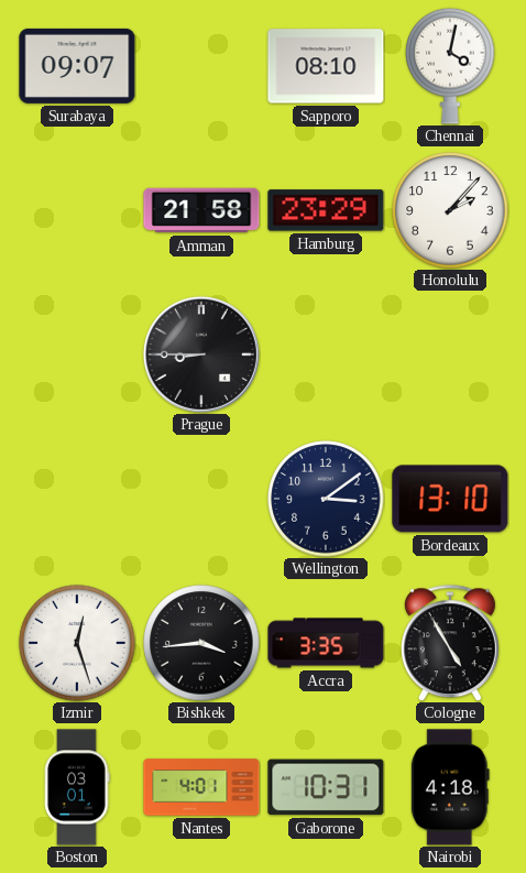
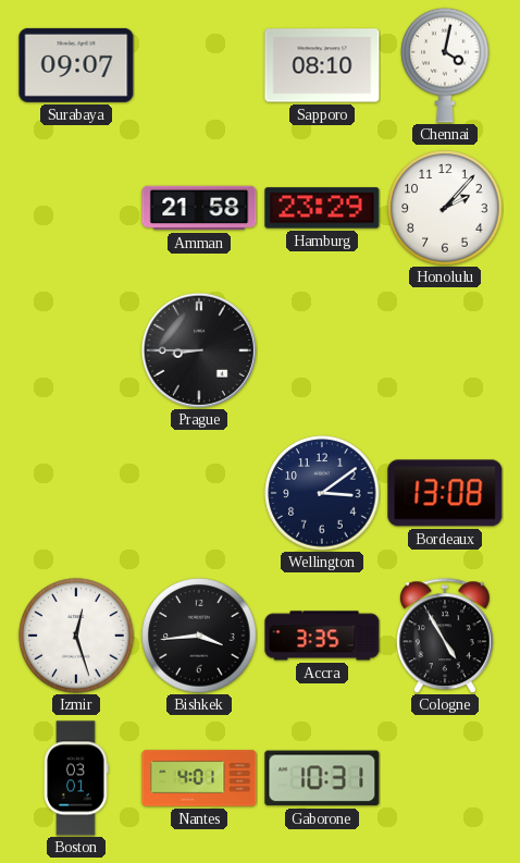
Bordeaux: 13:10 -> 13:08
Nairobi: 4:18 -> none
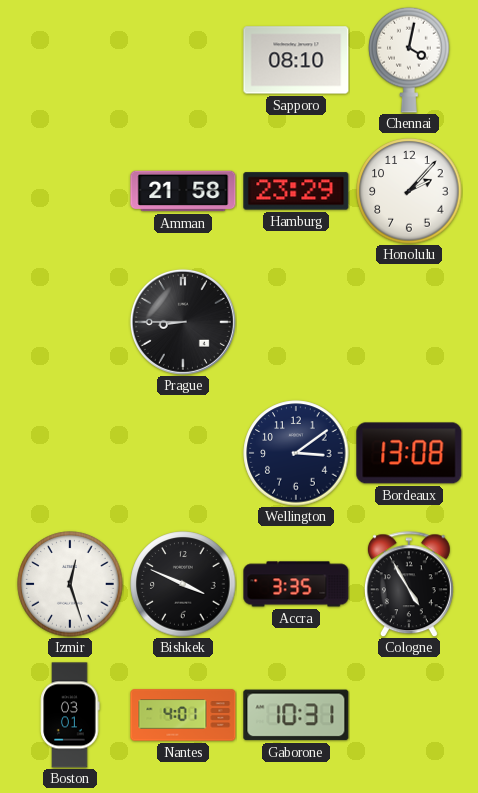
Surabaya: 09:07 -> none
Bishkek: 3:44 -> 3:49
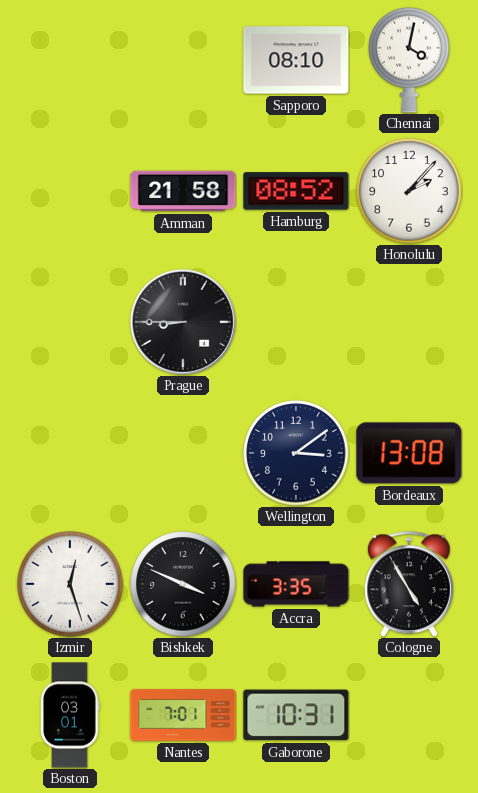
Hamburg: 23:29 -> 08:52
Nantes: 4:01 -> 7:01
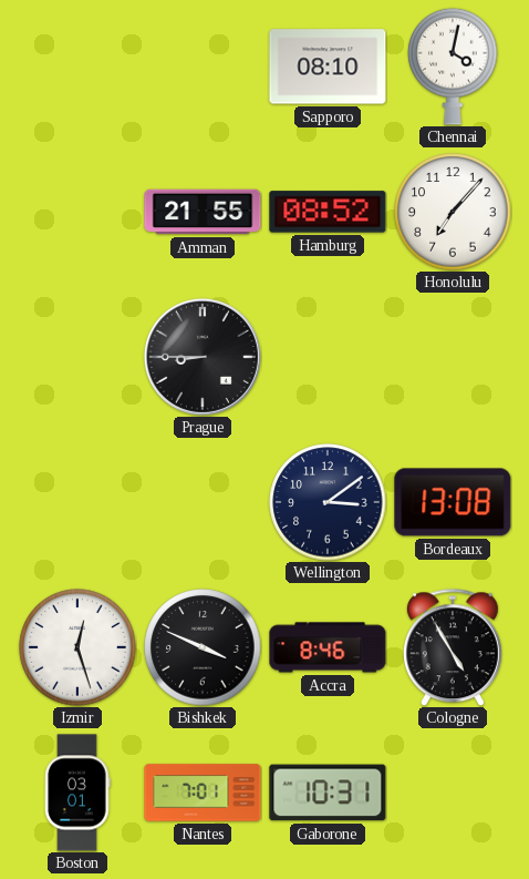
Amman: 21:58 -> 21:55
Honolulu: 2:07 -> 7:07
Accra: 3:35 -> 8:46
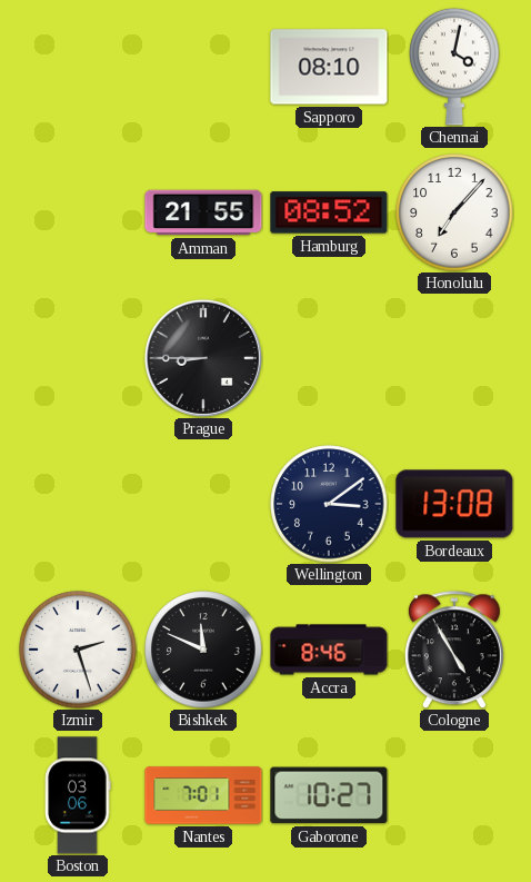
Izmir: 12:27 -> 2:27
Bishkek: 3:49 -> 11:49
Boston: 03:01 -> 03:06
Gaborone: 10:31 -> 10:27
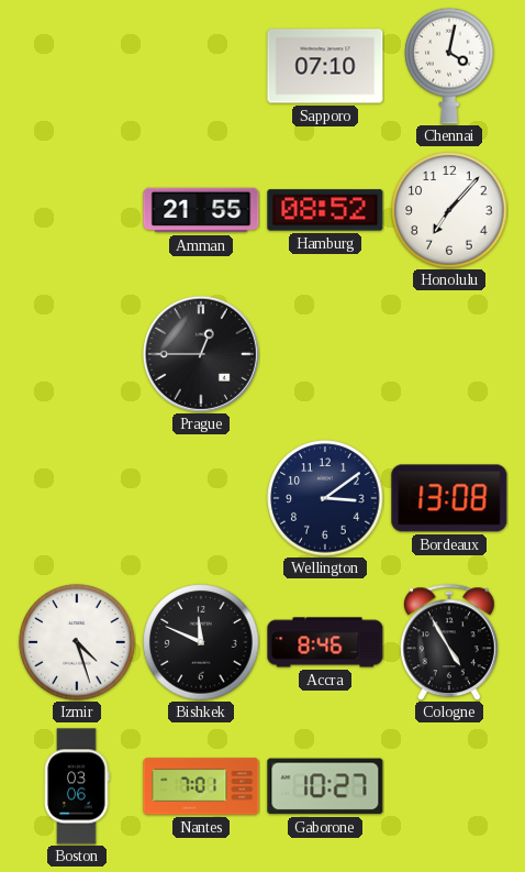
Sapporo: 08:10 -> 07:10
Prague: 8:45 -> 12:45
Izmir: 2:27 -> 4:27
